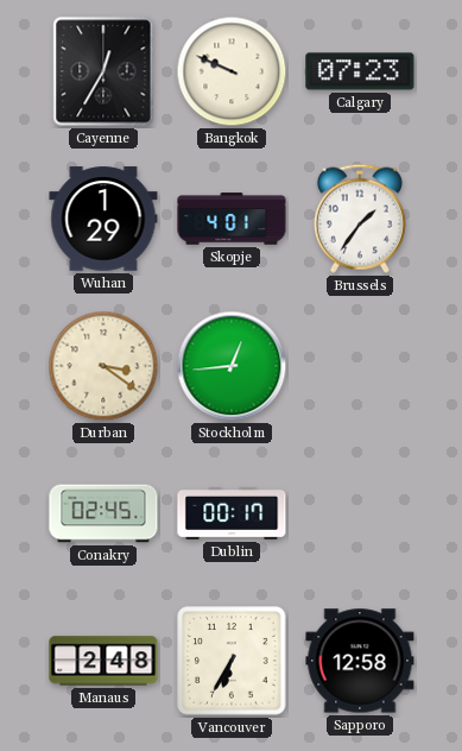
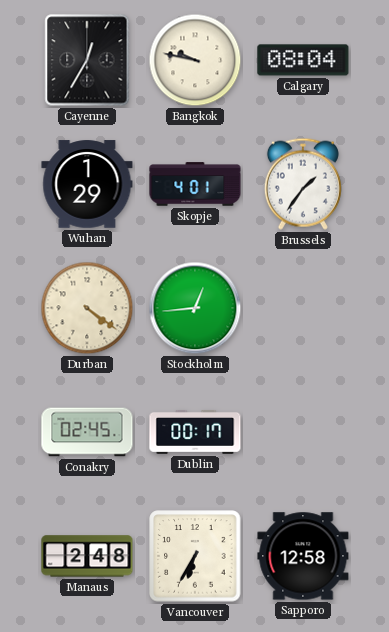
Bangkok: 9:49 -> 9:47
Calgary: 07:23 -> 08:04
Durban: 3:21 -> 4:21
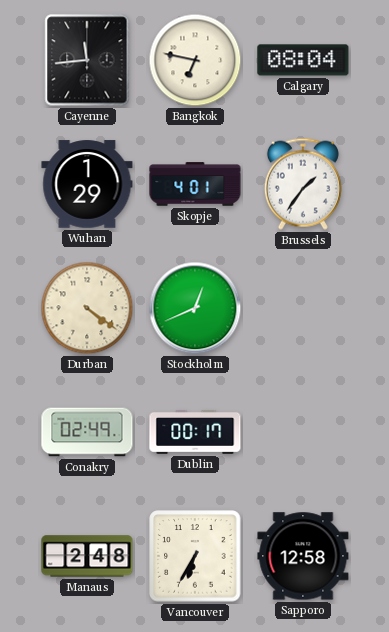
Cayenne: 12:35 -> 11:44
Bangkok: 9:47 -> 6:47
Stockholm: 12:44 -> 12:41
Conakry: 02:45 -> 02:49
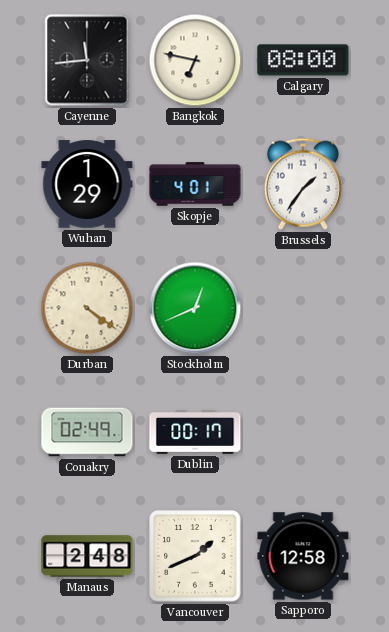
Calgary: 08:04 -> 08:00
Vancouver: 6:35 -> 1:41
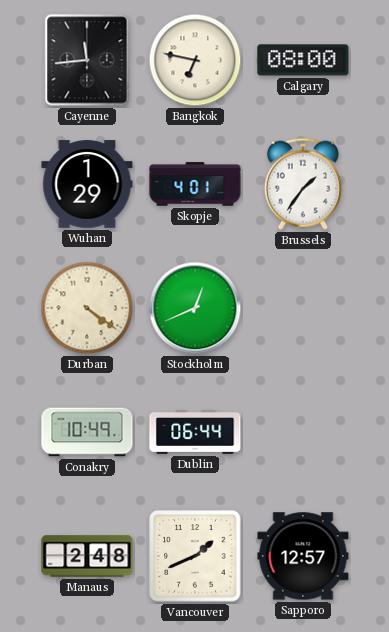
Conakry: 02:49 -> 10:49
Dublin: 00:17 -> 06:44
Sapporo: 12:58 -> 12:57
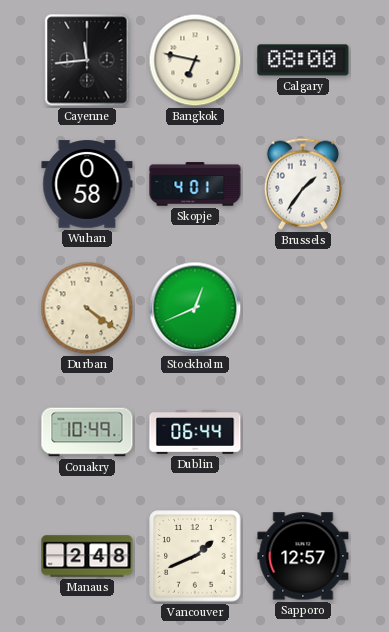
Wuhan: 1:29 -> 0:58
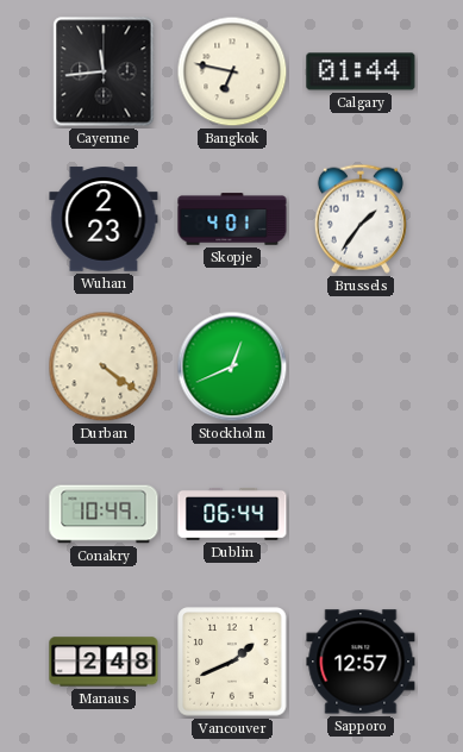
Calgary: 08:00 -> 01:44
Wuhan: 0:58 -> 2:23
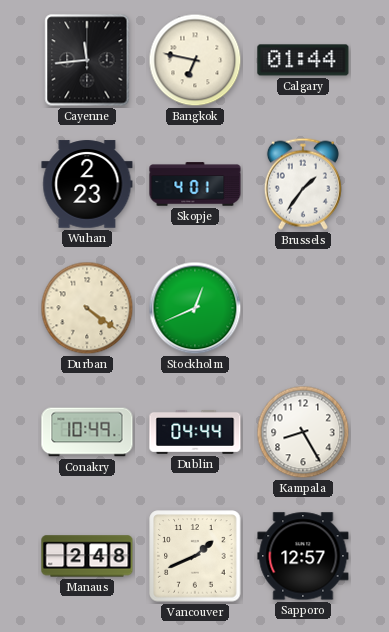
Dublin: 06:44 -> 04:44
Kampala: none -> 8:25
